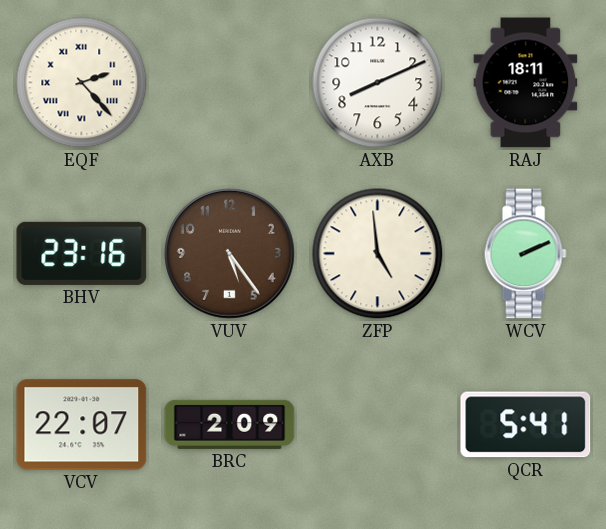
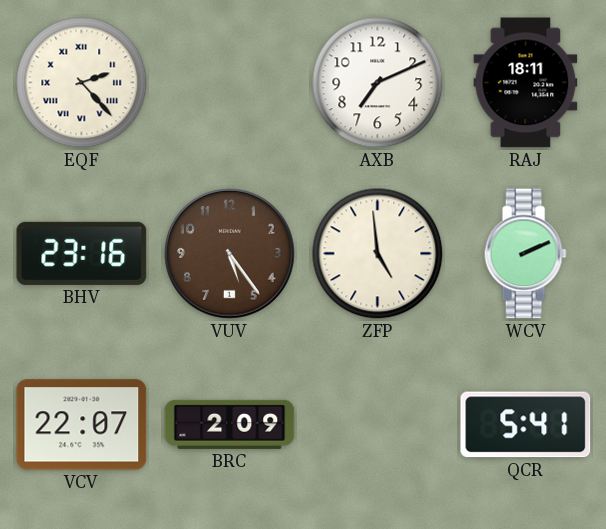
AXB: 8:11 -> 7:11
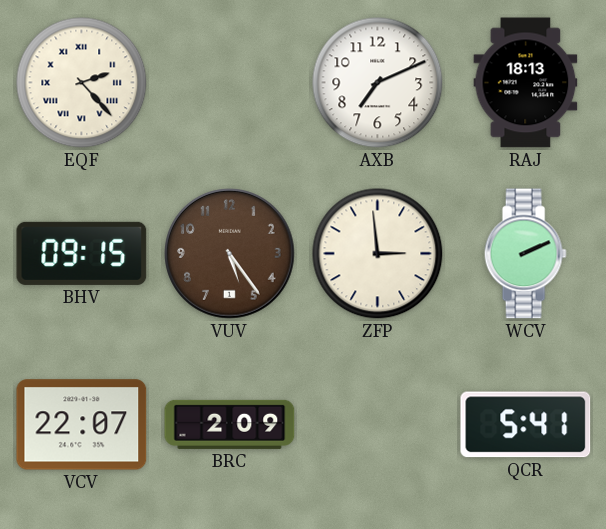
RAJ: 18:11 -> 18:13
BHV: 23:16 -> 09:15
ZFP: 4:59 -> 2:59
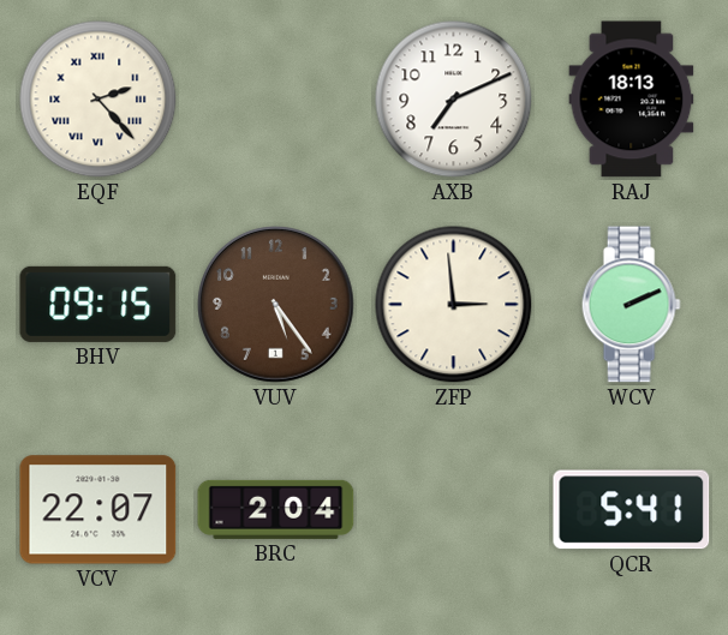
BRC: 2:09 -> 2:04
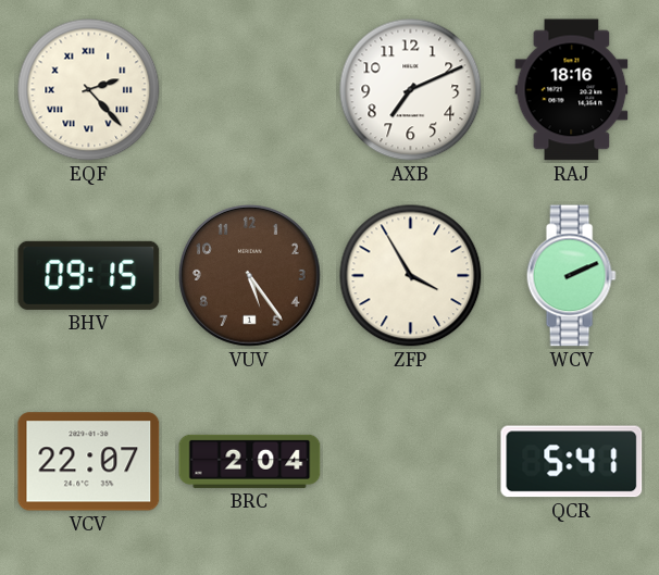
RAJ: 18:13 -> 18:16
ZFP: 2:59 -> 3:55
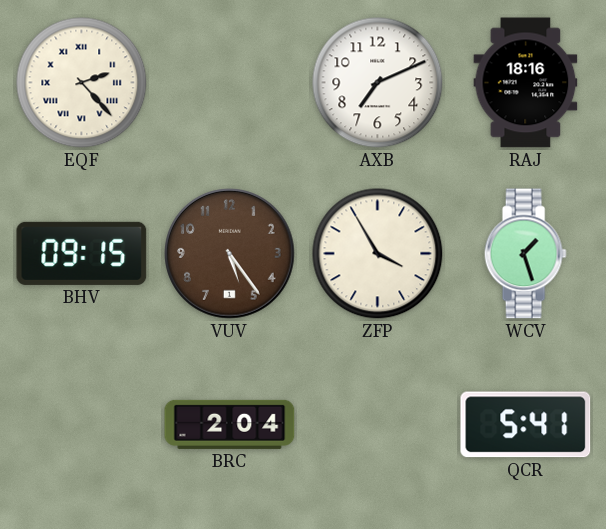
WCV: 2:11 -> 1:27
VCV: 22:07 -> none
